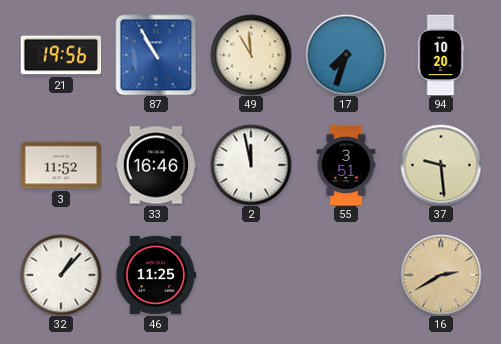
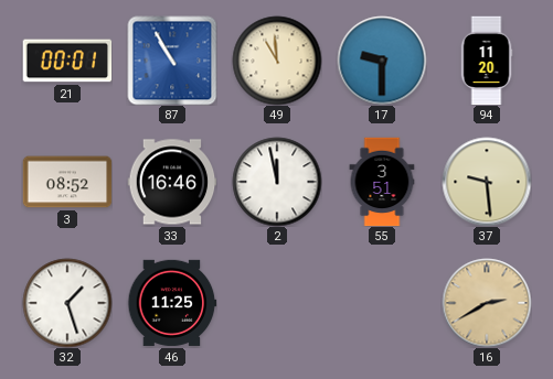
21: 19:56 -> 00:01
17: 7:33 -> 9:30
94: 10:20 -> 11:20
3: 11:52 -> 08:52
32: 1:07 -> 1:27
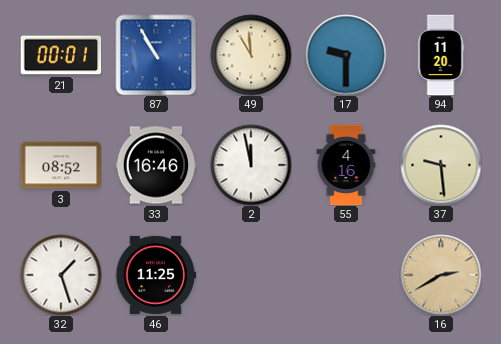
55: 3:51 -> 4:16
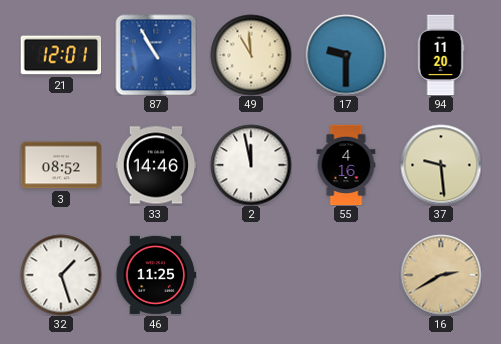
21: 00:01 -> 12:01
33: 16:46 -> 14:46
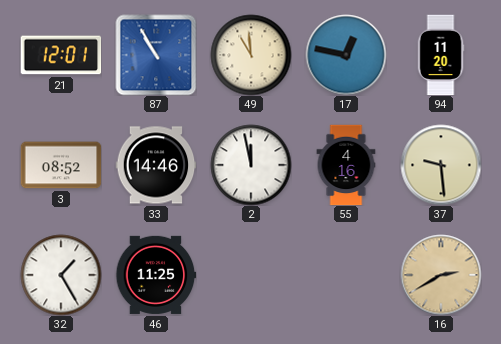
17: 9:30 -> 12:47
32: 1:27 -> 1:25
